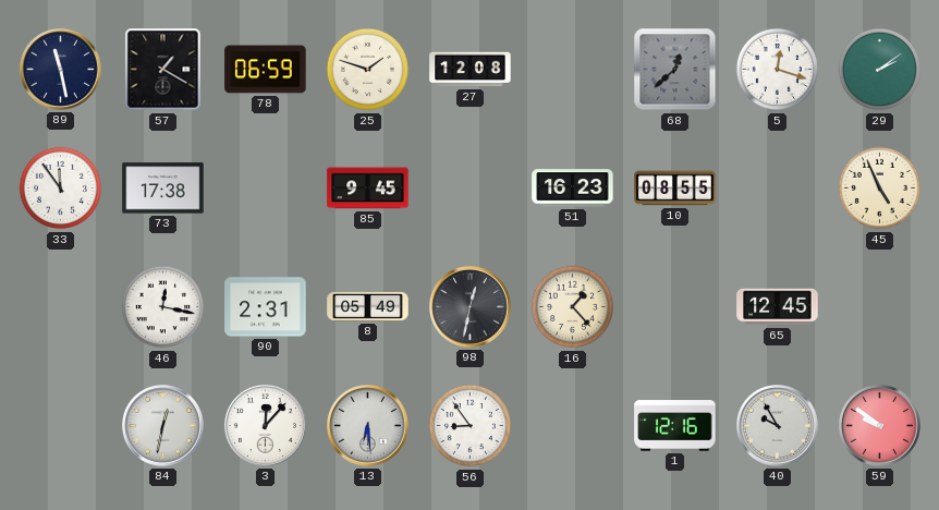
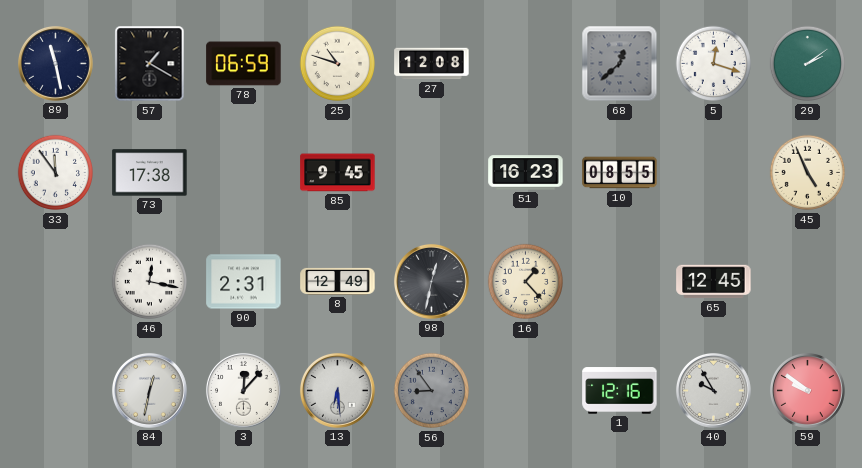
25: 1:48 -> 10:48
8: 05:49 -> 12:49
56 dial: white -> grey
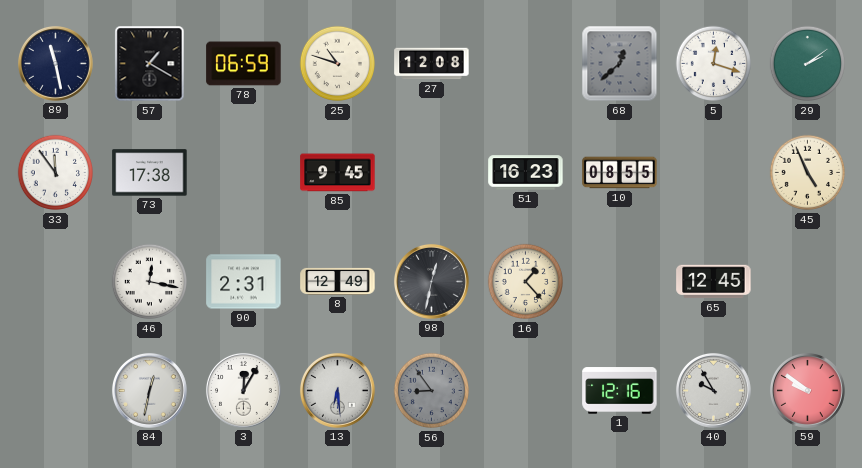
3: 12:07 -> 12:05
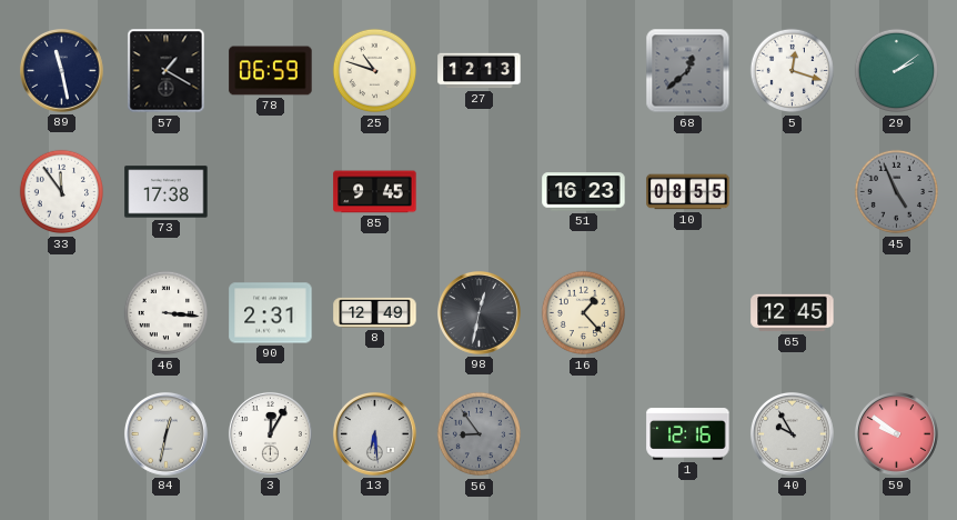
27: 12:08 -> 12:13
45 dial: cream -> grey
46: 12:17 -> 3:16
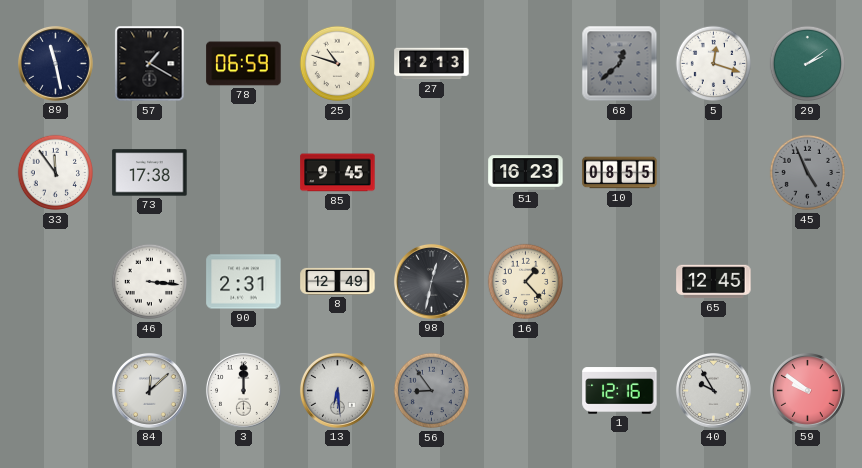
84: 12:32 -> 12:08
3: 12:05 -> 12:00
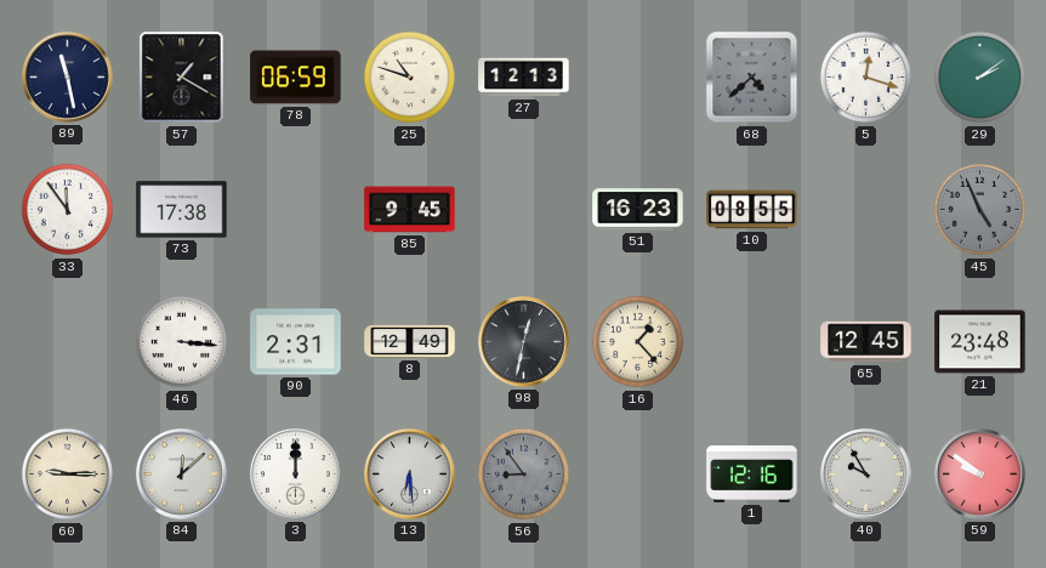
68: 12:38 -> 4:38
21: none -> 23:48
60: none -> 9:15
